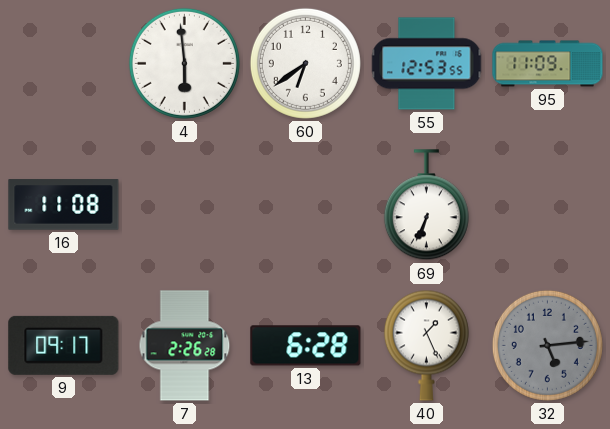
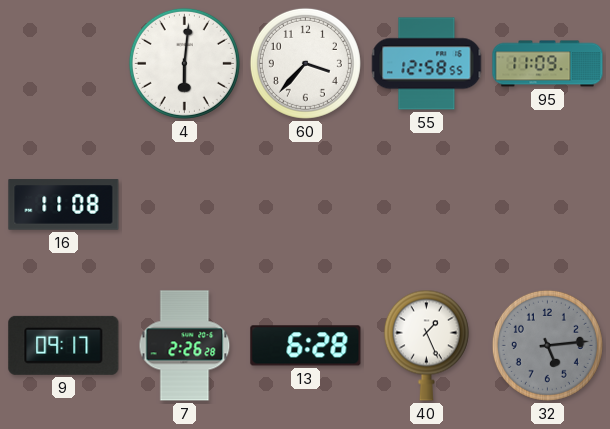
4: 5:59 -> 6:01
60: 6:39 -> 3:37
55: 12:53 -> 12:58
69: 6:34 -> none
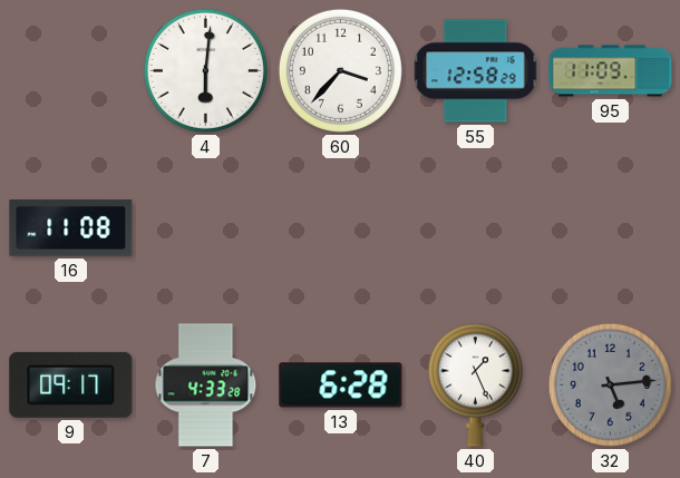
55: 12:58:55 -> 12:58:29
7: 2:26 -> 4:33
